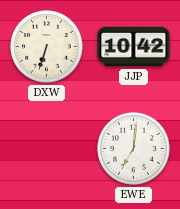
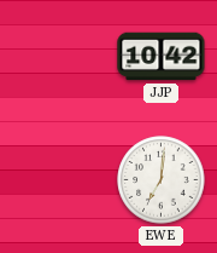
DXW: 6:33 -> none
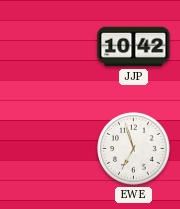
EWE: 7:01 -> 6:57
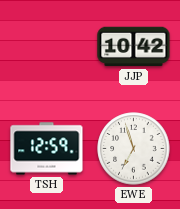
TSH: none -> 12:59
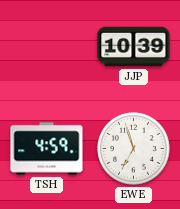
JJP: 10:42 -> 10:39
TSH: 12:59 -> 4:59
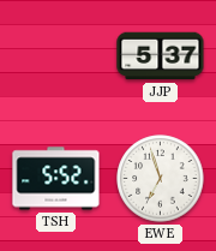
JJP: 10:39 -> 5:37
TSH: 4:59 -> 5:52
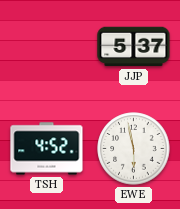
TSH: 5:52 -> 4:52
EWE: 6:57 -> 5:58
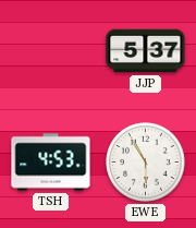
TSH: 4:52 -> 4:53
EWE: 5:58 -> 5:55
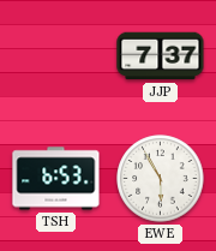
JJP: 5:37 -> 7:37
TSH: 4:53 -> 6:53
